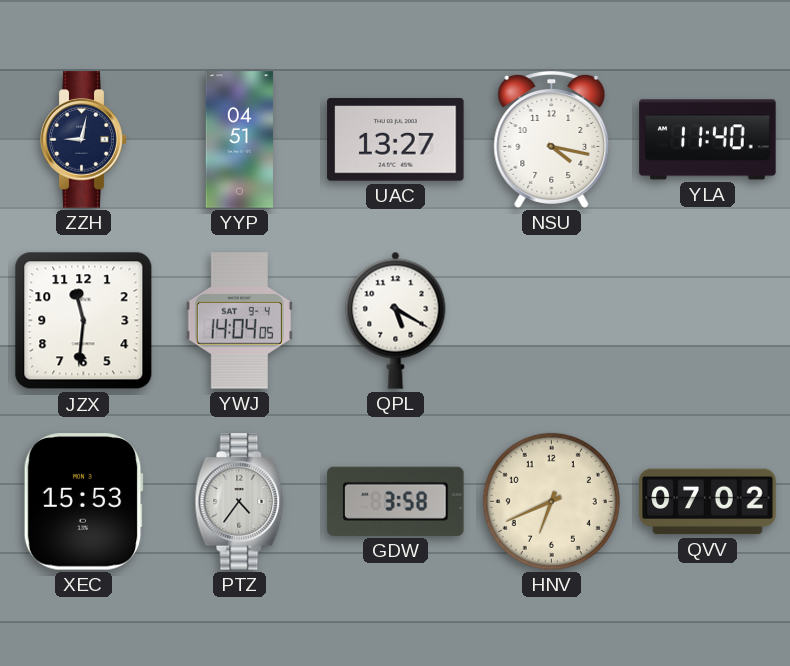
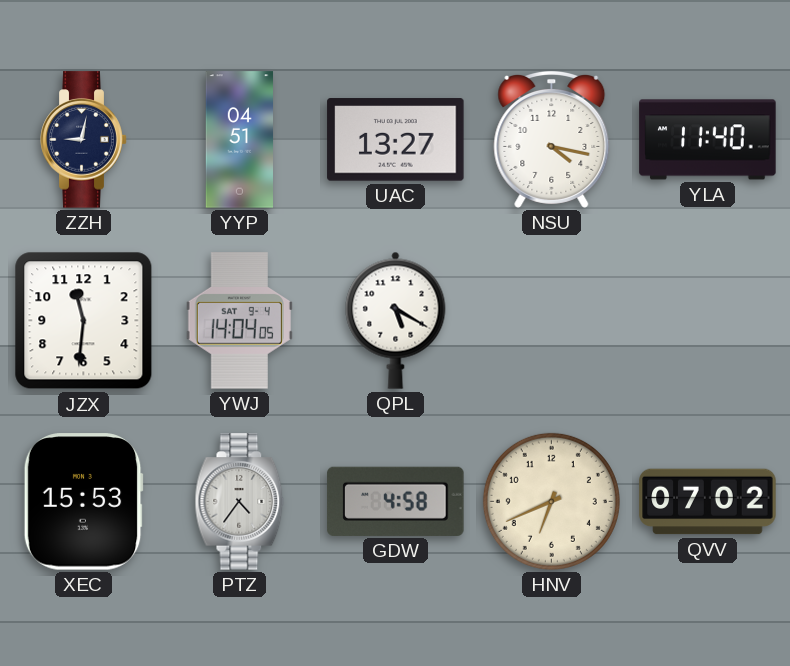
GDW: 3:58 -> 4:58
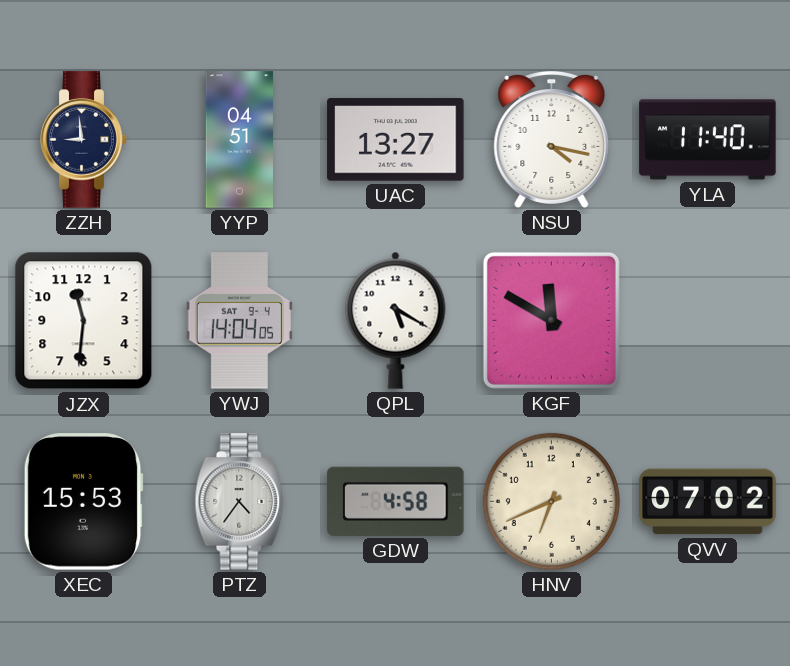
ZZH: 9:02 -> 8:59
KGF: none -> 11:50
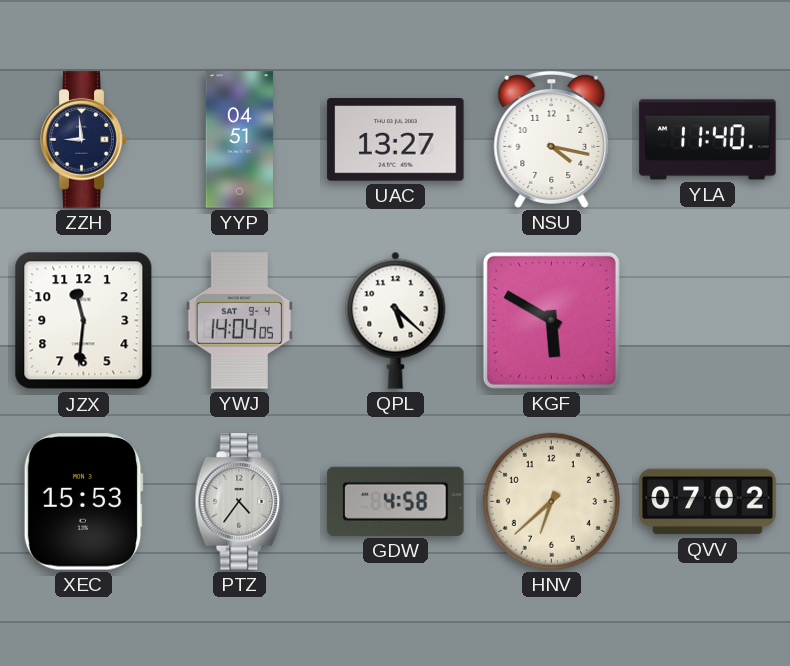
QPL: 5:20 -> 5:22
KGF: 11:50 -> 5:50
HNV: 6:41 -> 6:38
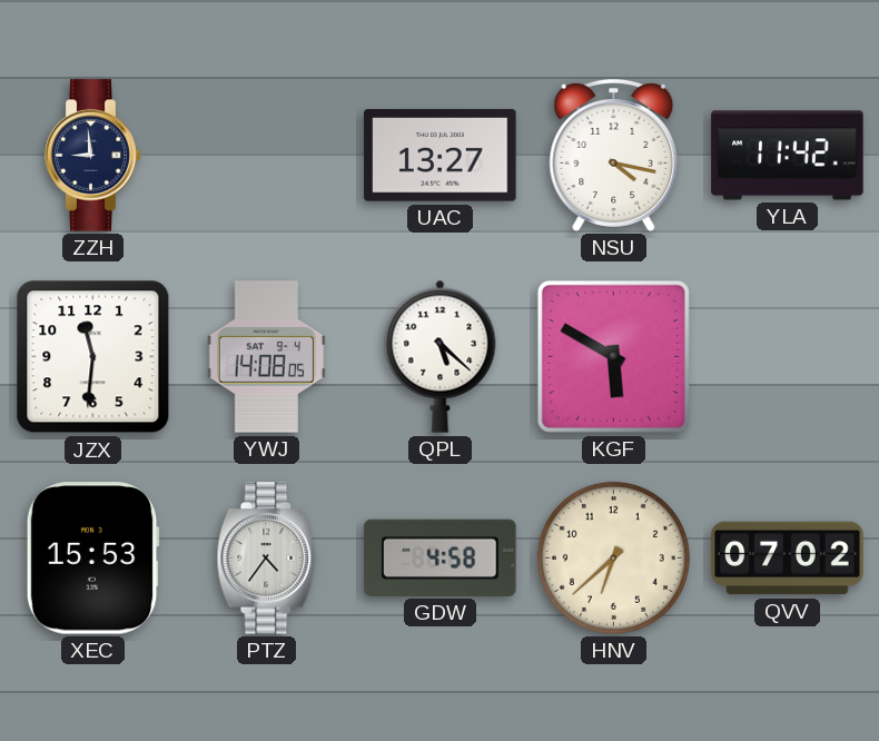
YYP: 04:51 -> none
YLA: 11:40 -> 11:42
YWJ: 14:04 -> 14:08
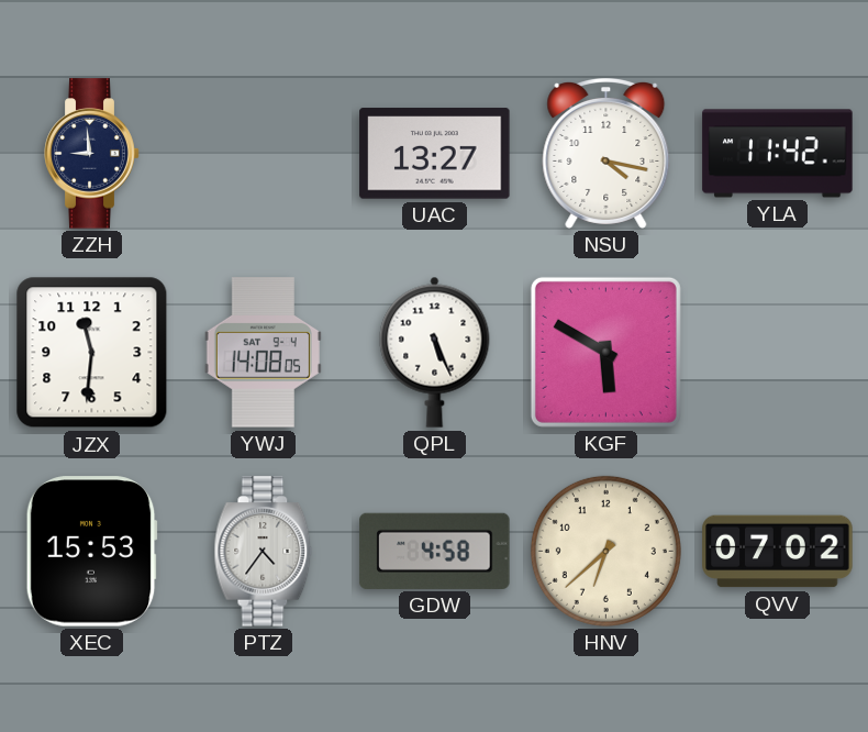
QPL: 5:22 -> 5:26
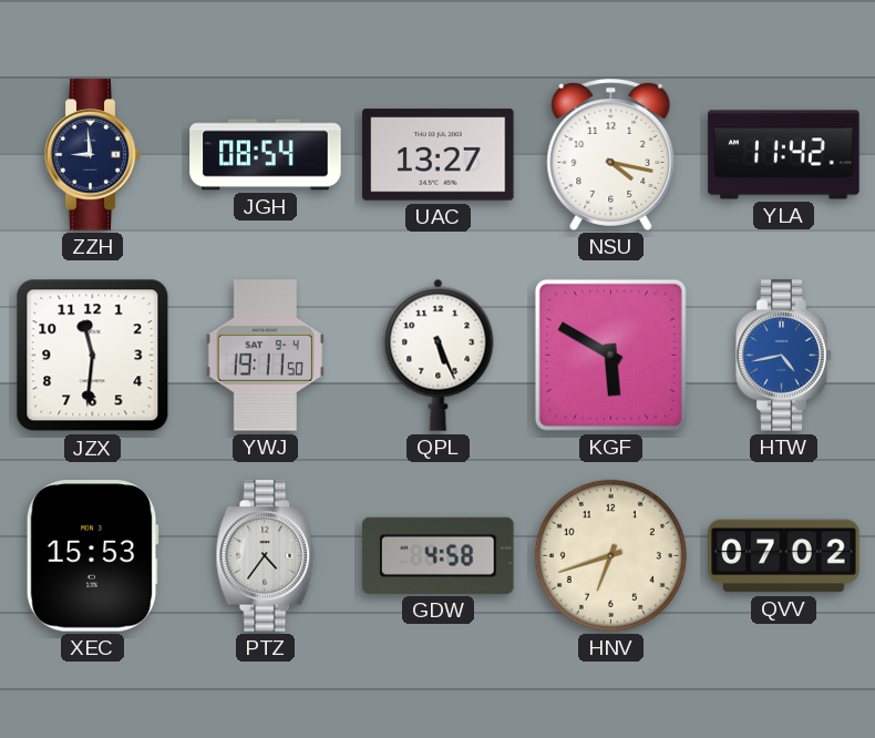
JGH: none -> 08:54
YWJ: 14:08 -> 19:11
HTW: none -> 4:43
HNV: 6:38 -> 6:42
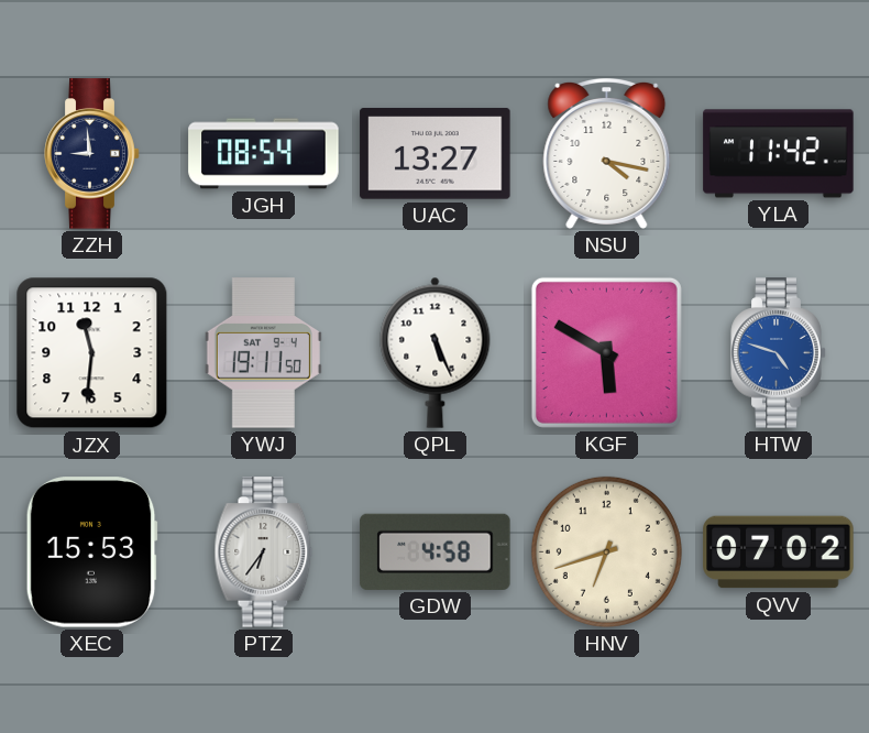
HTW: 4:43 -> 4:48
PTZ: 4:36 -> 6:36
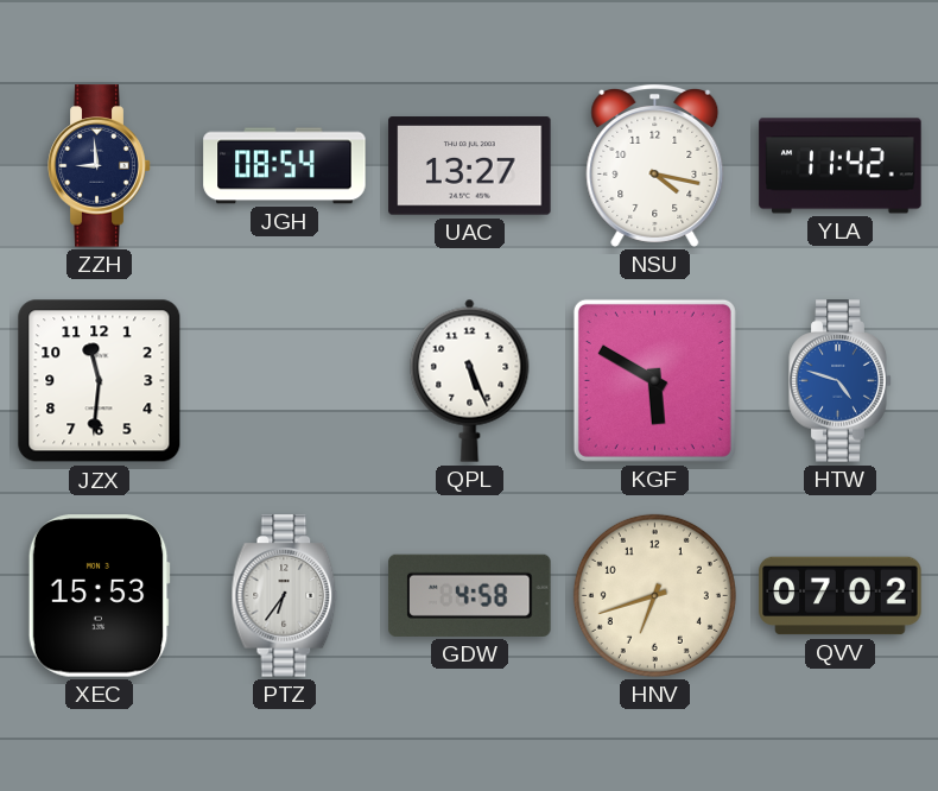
YWJ: 19:11 -> none
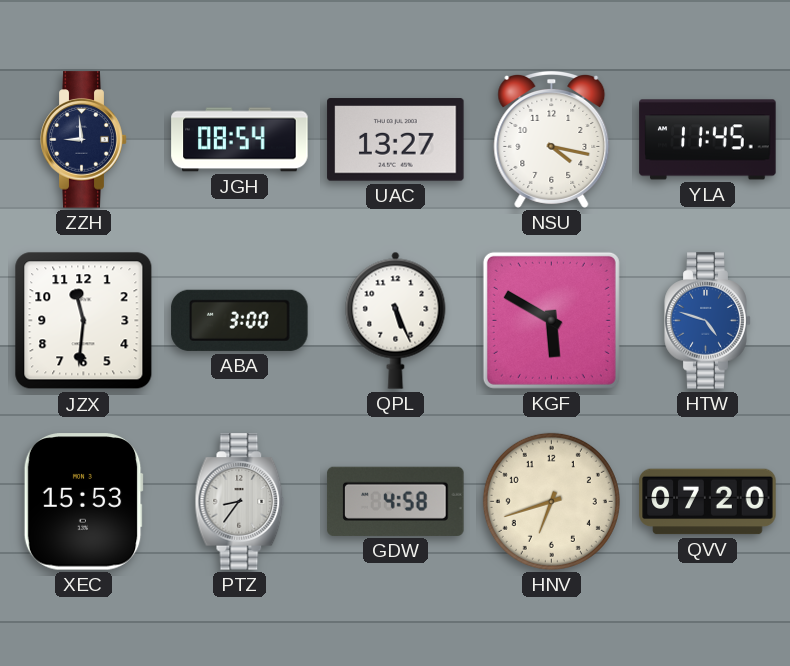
YLA: 11:42 -> 11:45
ABA: none -> 3:00
PTZ: 6:36 -> 8:36
QVV: 07:02 -> 07:20
